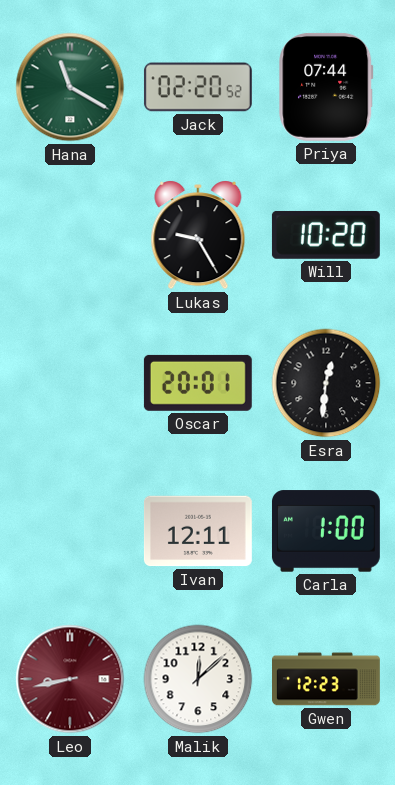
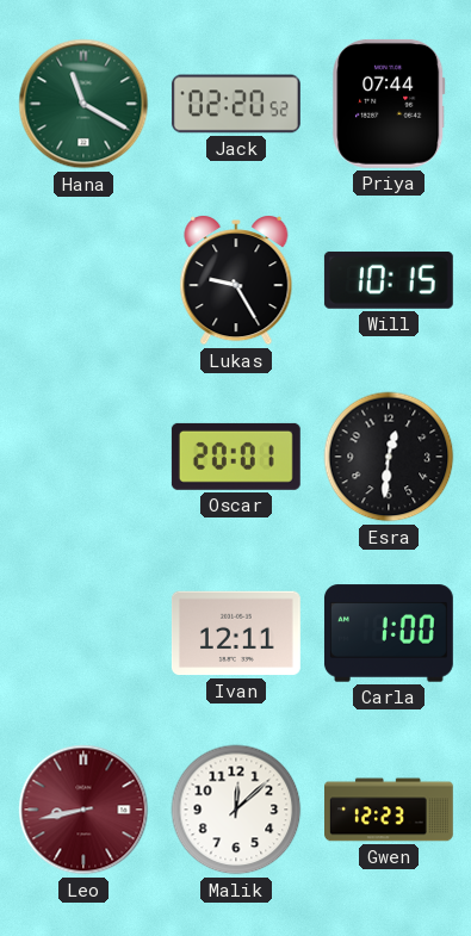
Will: 10:20 -> 10:15
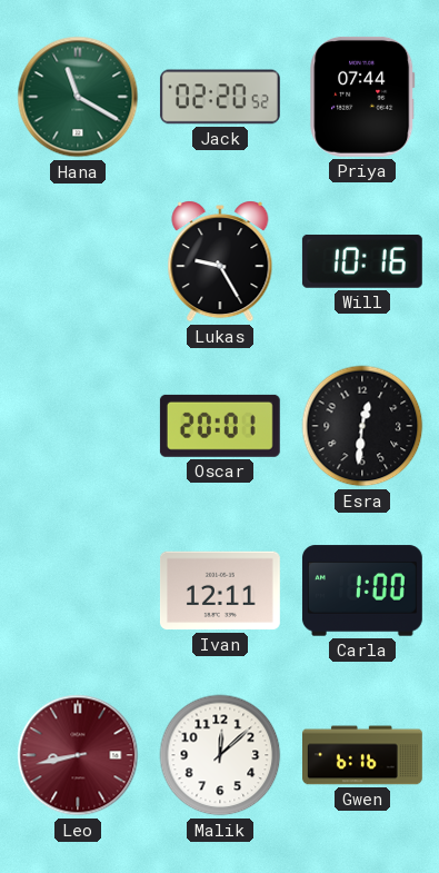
Will: 10:15 -> 10:16
Gwen: 12:23 -> 6:16
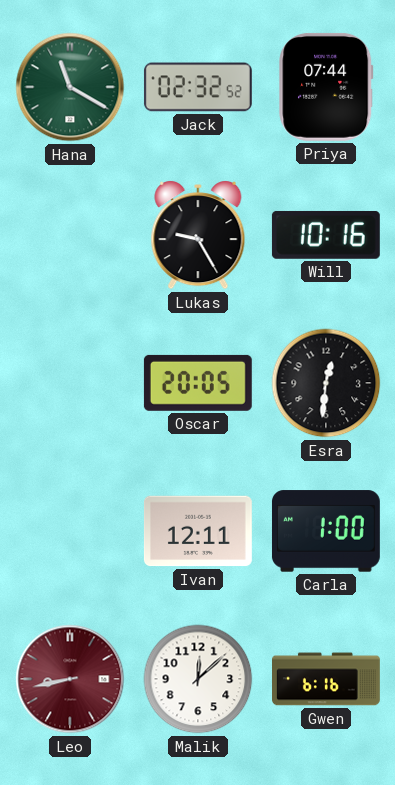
Jack: 02:20 -> 02:32
Oscar: 20:01 -> 20:05
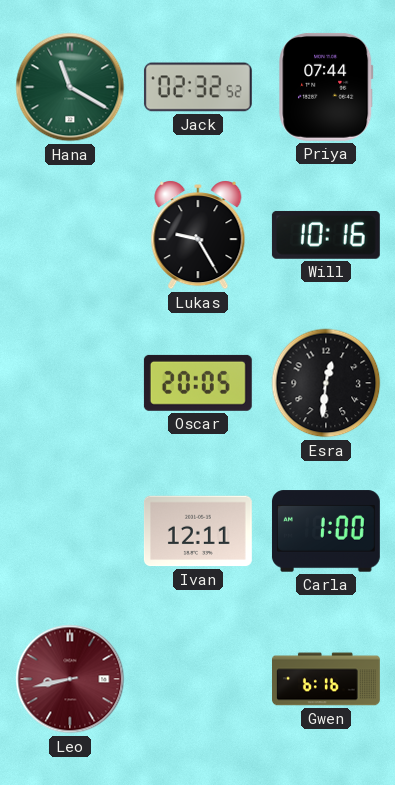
Malik: 12:08 -> none
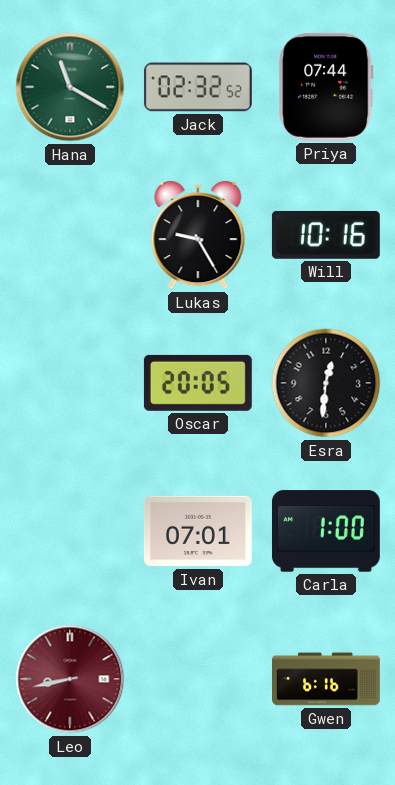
Ivan: 12:11 -> 07:01
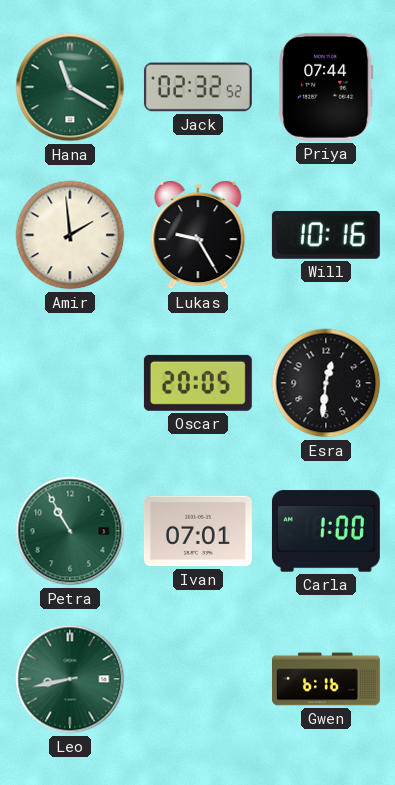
Amir: none -> 1:59
Petra: none -> 10:55
Leo dial: burgundy -> green
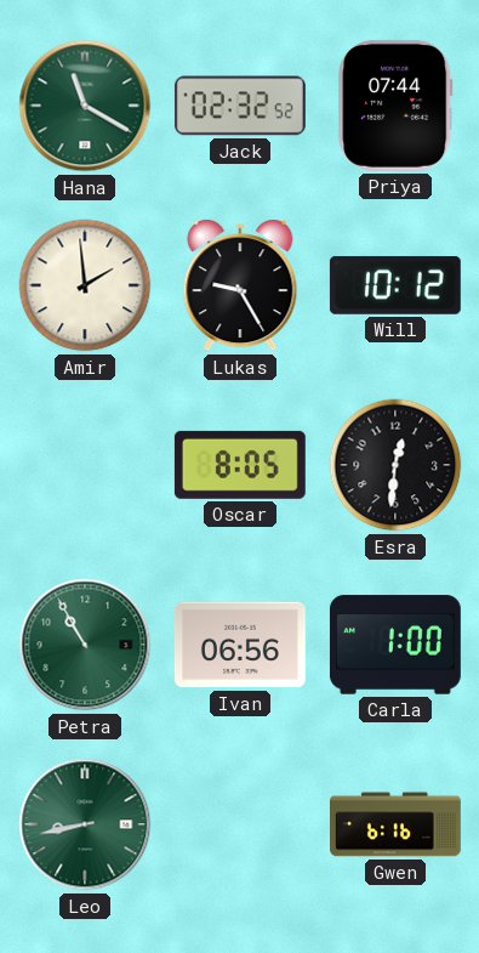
Will: 10:16 -> 10:12
Oscar: 20:05 -> 8:05
Ivan: 07:01 -> 06:56
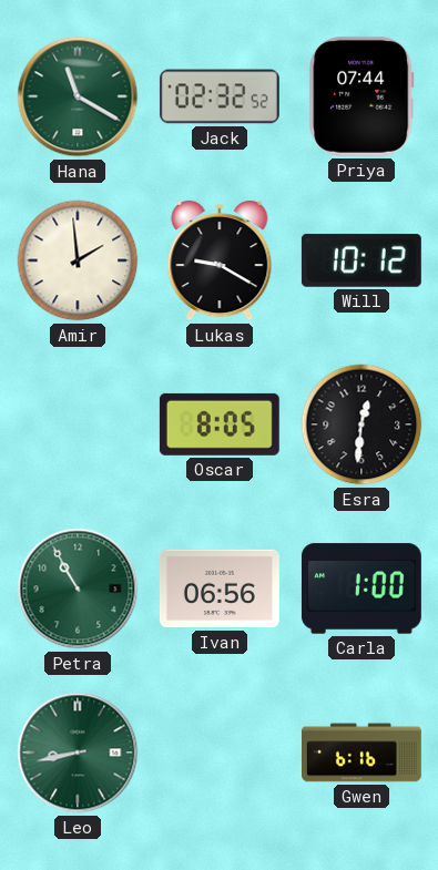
Lukas: 9:25 -> 9:20
